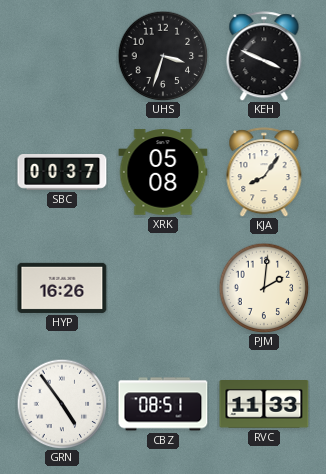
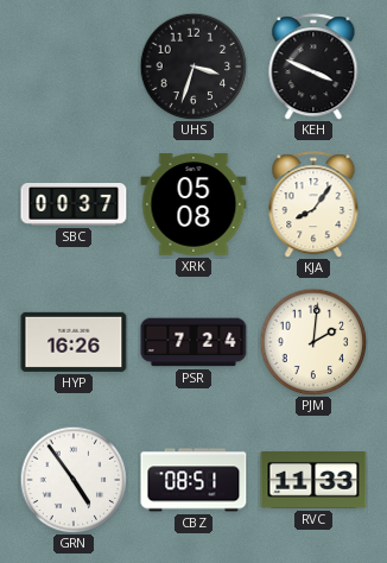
PSR: none -> 7:24
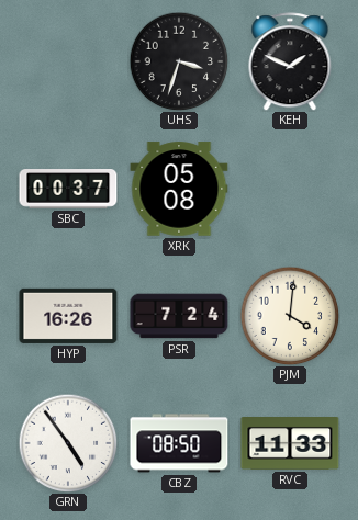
KEH: 3:49 -> 1:49
KJA: 8:06 -> none
PJM: 2:01 -> 4:01
CBZ: 08:51 -> 08:50
